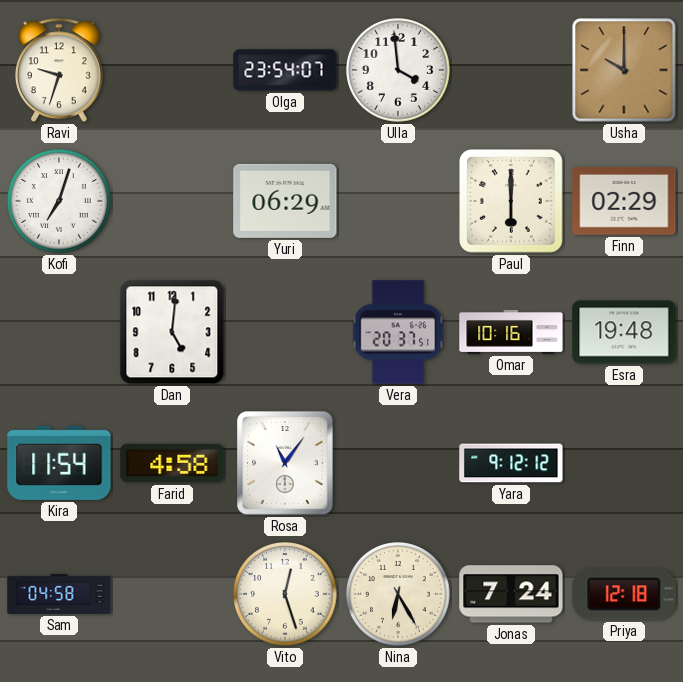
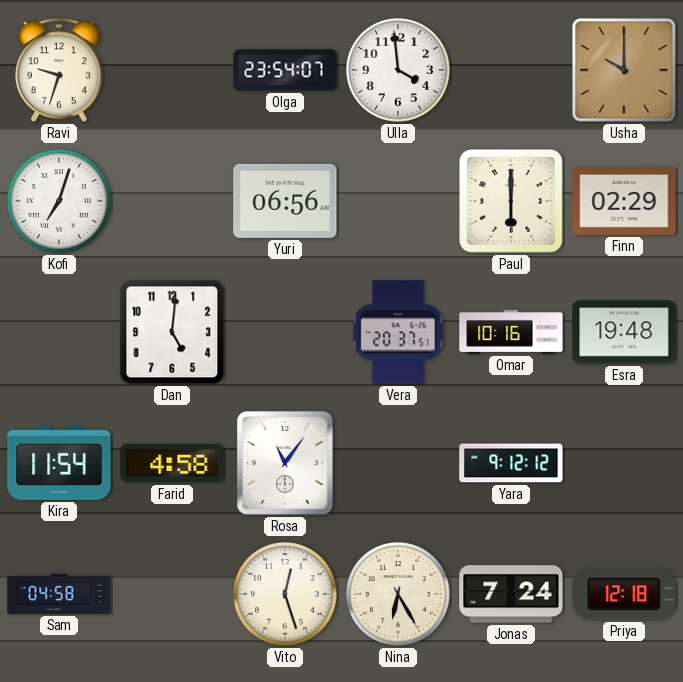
Yuri: 06:29 -> 06:56
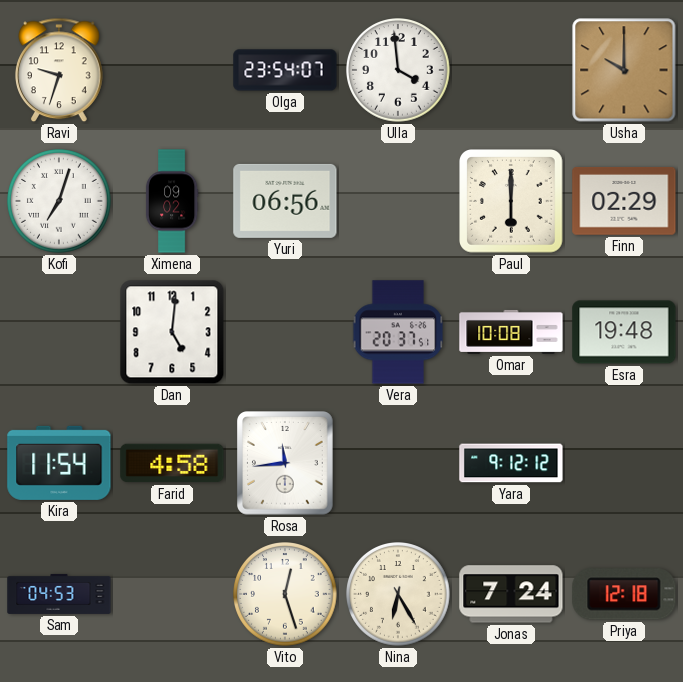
Ximena: none -> 09:02
Omar: 10:16 -> 10:08
Rosa: 11:06 -> 11:44
Sam: 04:58 -> 04:53
